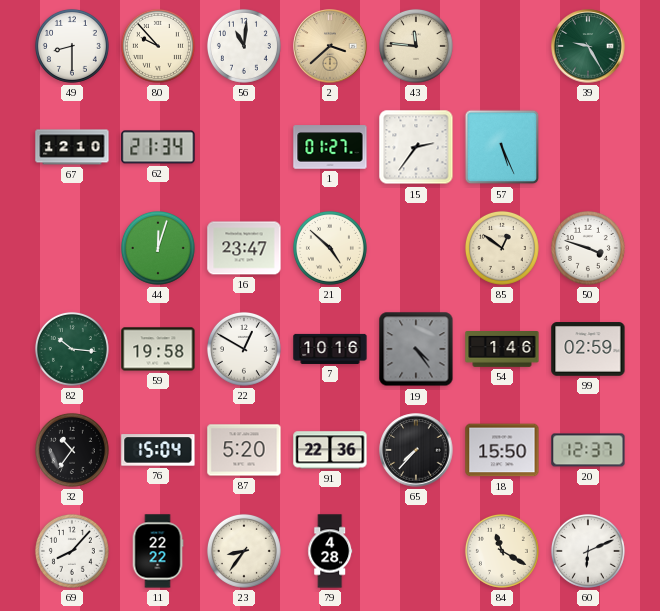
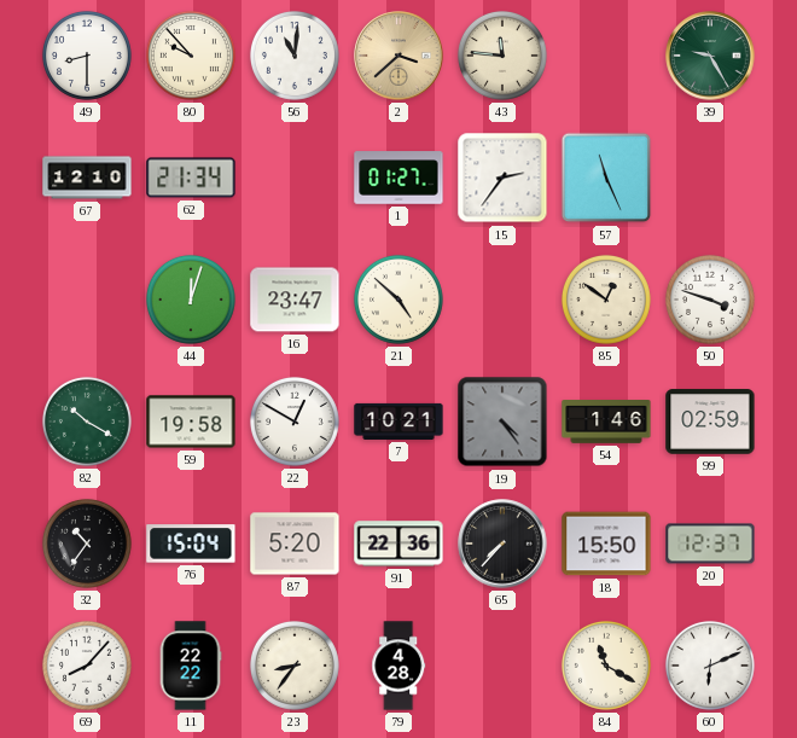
57: 5:26 -> 11:26
82: 10:16 -> 10:20
7: 10:16 -> 10:21
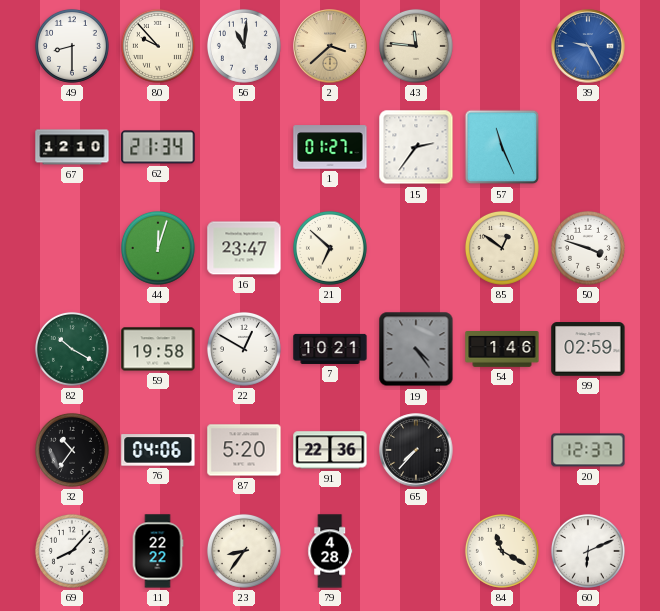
39 dial: green -> blue
21: 4:52 -> 6:52
76: 15:04 -> 04:06
18: 15:50 -> none
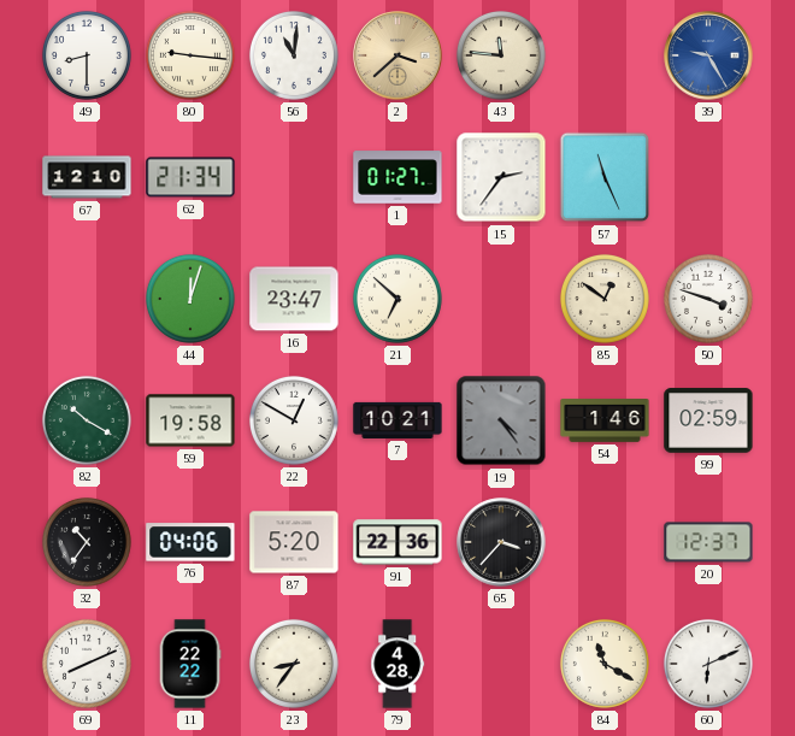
80: 9:53 -> 9:16
65: 7:37 -> 3:37
69: 8:07 -> 8:11
